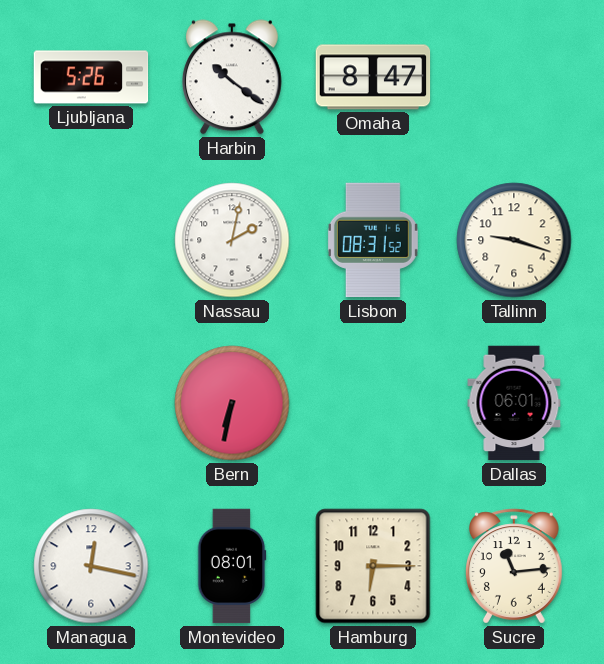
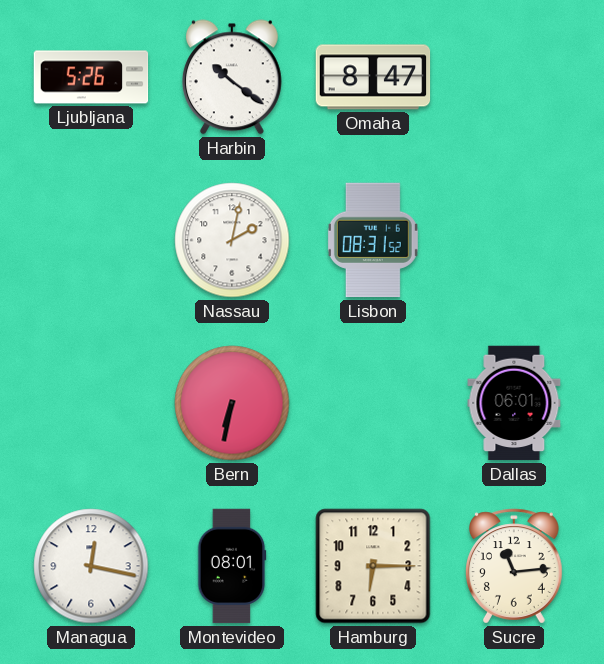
Tallinn: 9:18 -> none
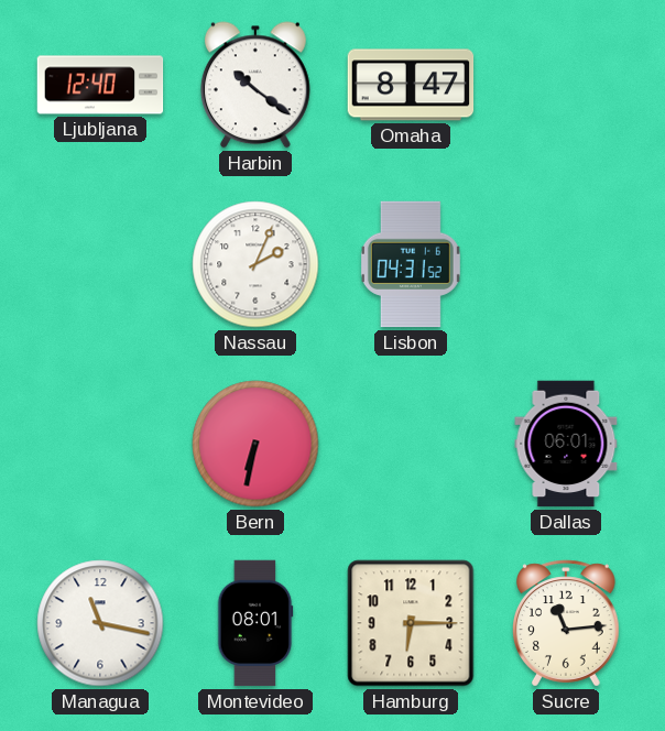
Ljubljana: 5:26 -> 12:40
Nassau: 2:02 -> 2:04
Lisbon: 08:31 -> 04:31
Managua: 12:17 -> 11:17
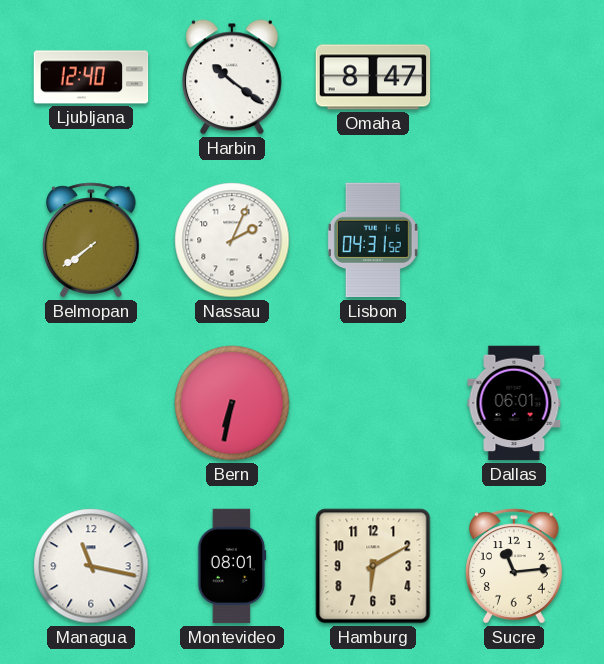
Belmopan: none -> 7:39
Hamburg: 6:15 -> 6:10
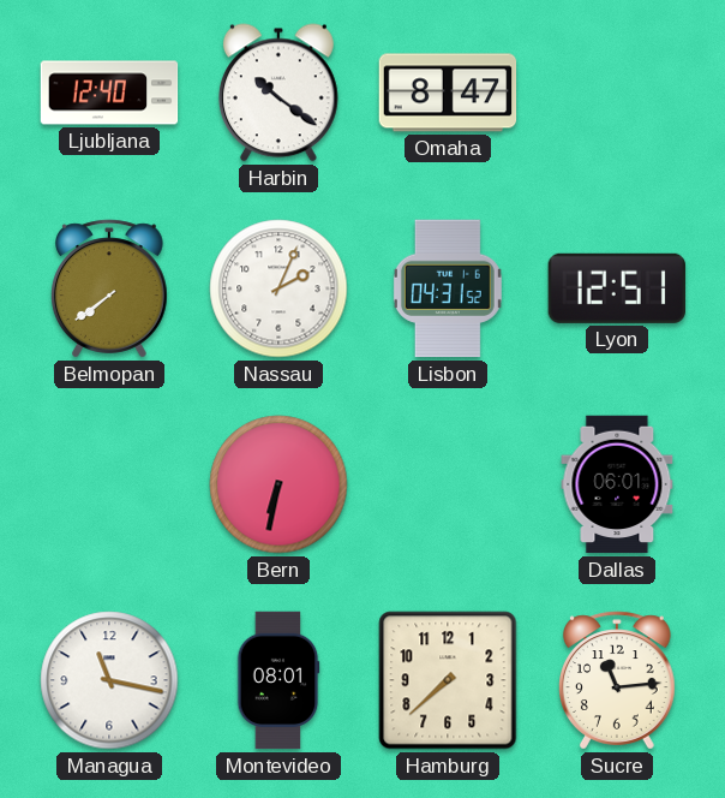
Lyon: none -> 12:51
Hamburg: 6:10 -> 7:38
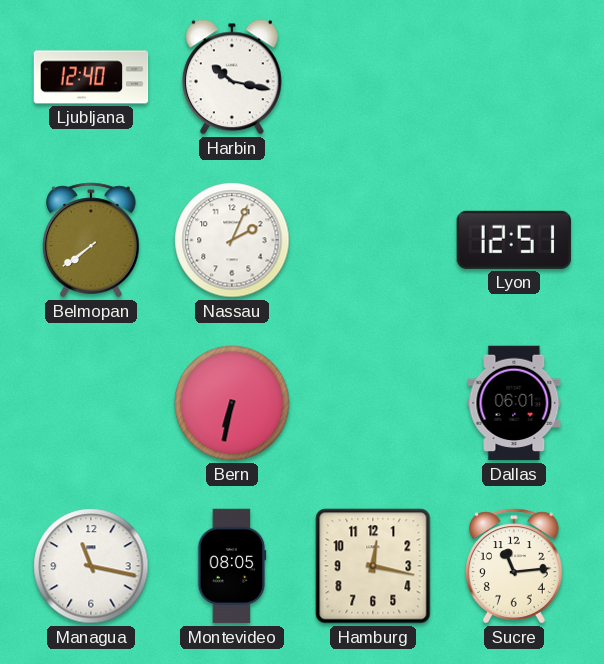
Harbin: 10:21 -> 10:17
Omaha: 8:47 -> none
Lisbon: 04:31 -> none
Montevideo: 08:01 -> 08:05
Hamburg: 7:38 -> 12:17
